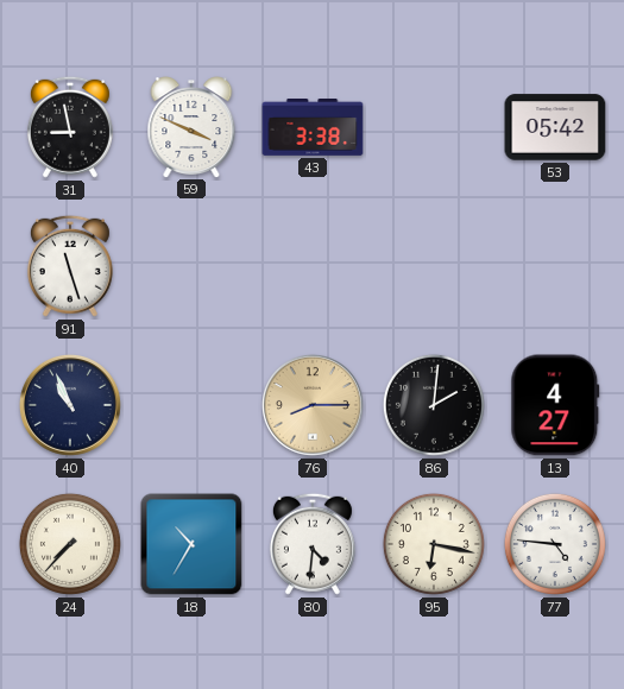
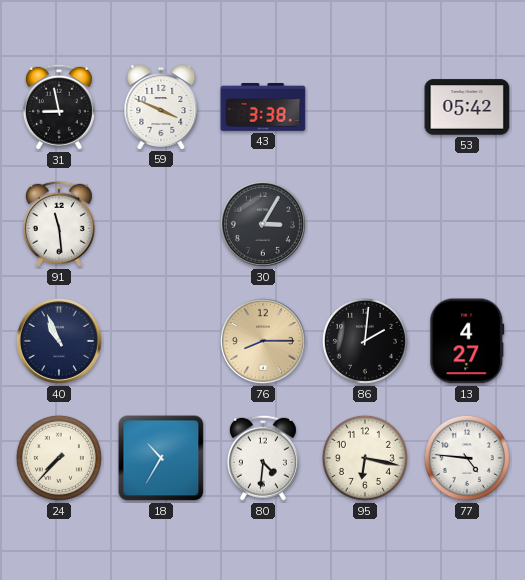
91: 11:27 -> 11:29
30: none -> 3:05
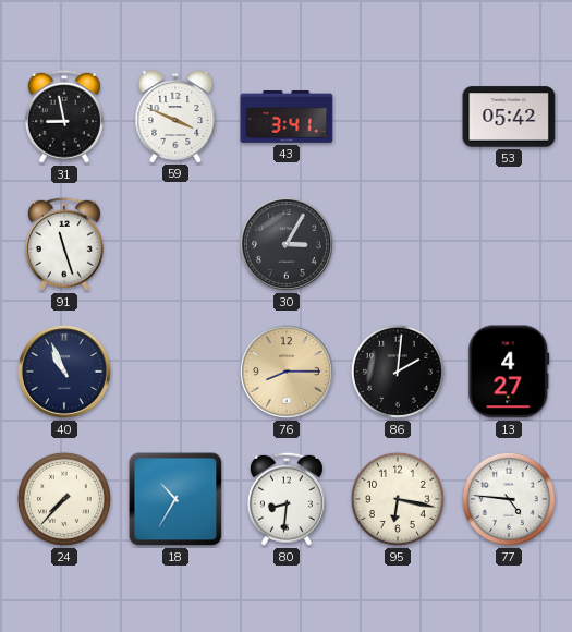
43: 3:38 -> 3:41
91: 11:29 -> 11:27
80: 4:31 -> 8:31
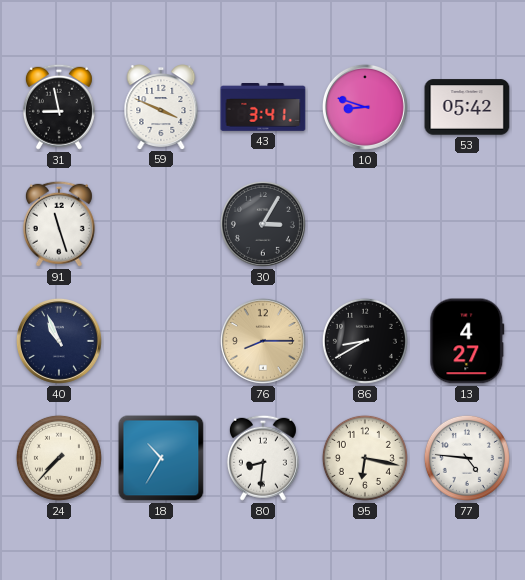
10: none -> 8:48
86: 2:01 -> 8:40
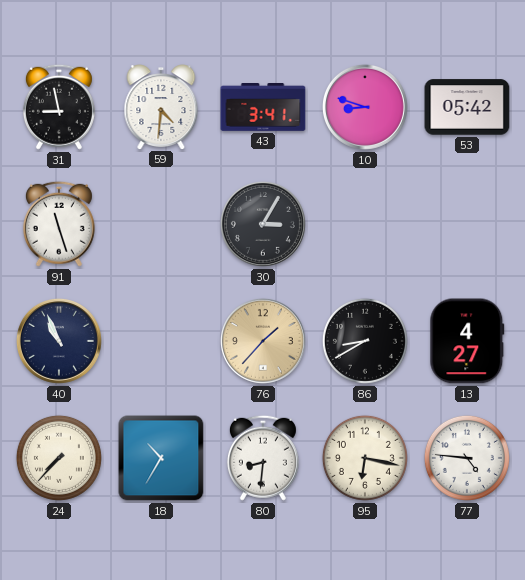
59: 3:49 -> 4:31
76: 8:15 -> 1:37
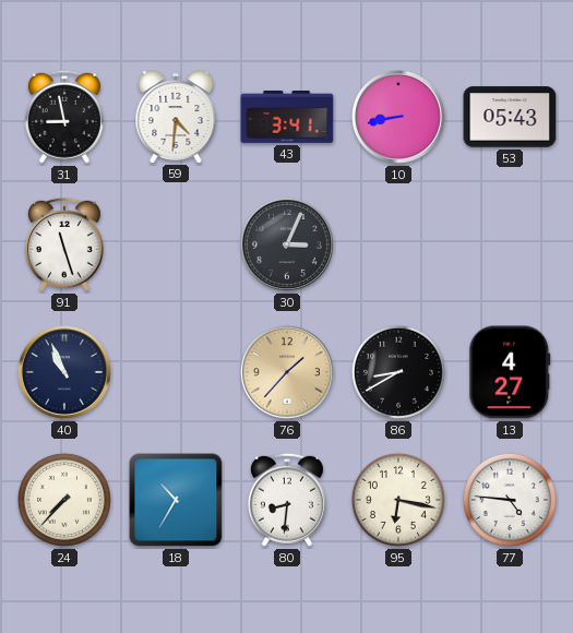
10: 8:48 -> 8:43
53: 05:42 -> 05:43
30: 3:05 -> 3:04
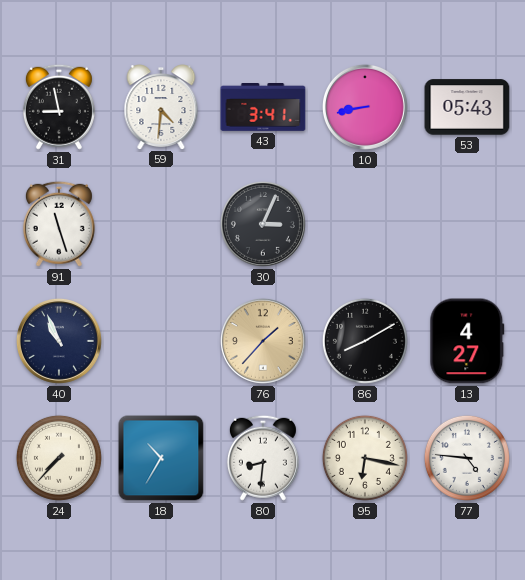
86: 8:40 -> 8:10
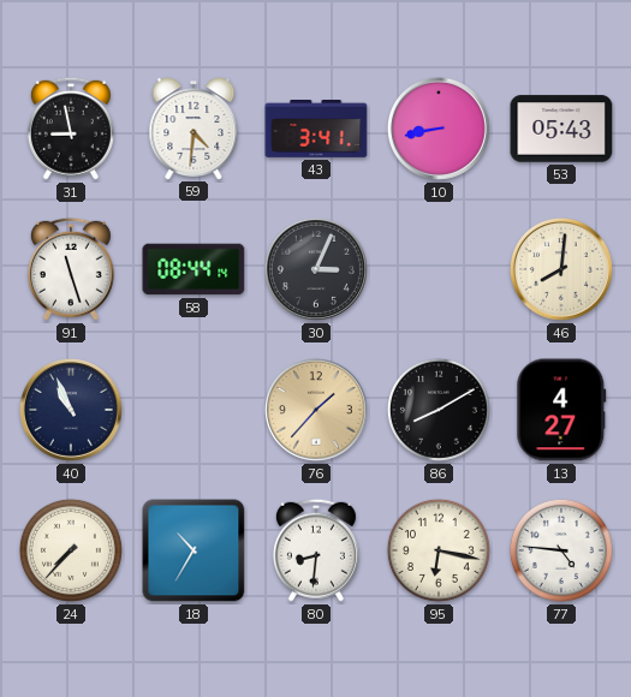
58: none -> 08:44
46: none -> 8:01
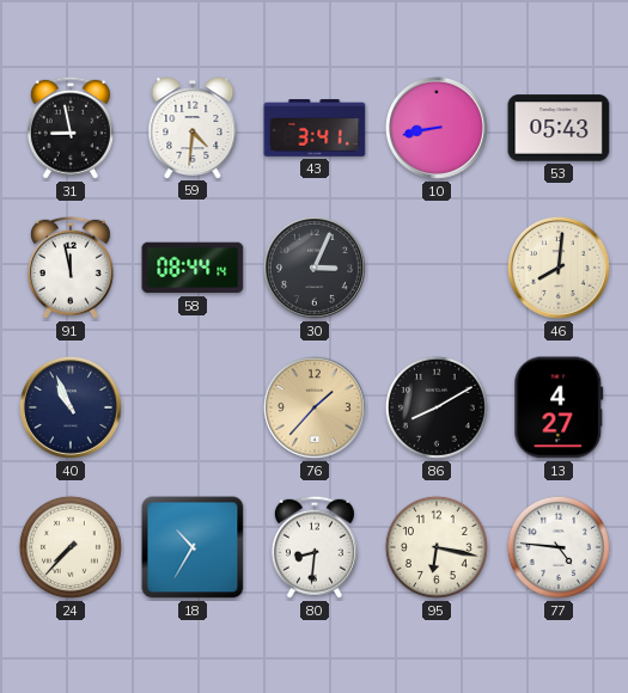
91: 11:27 -> 11:58
